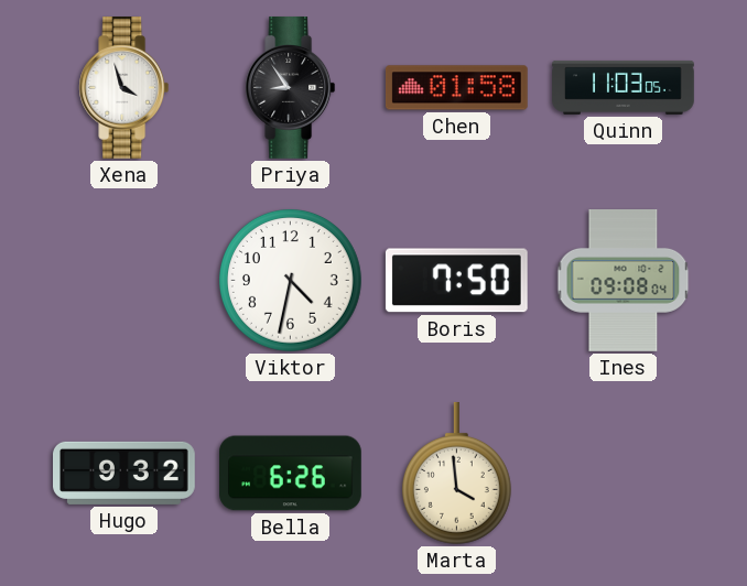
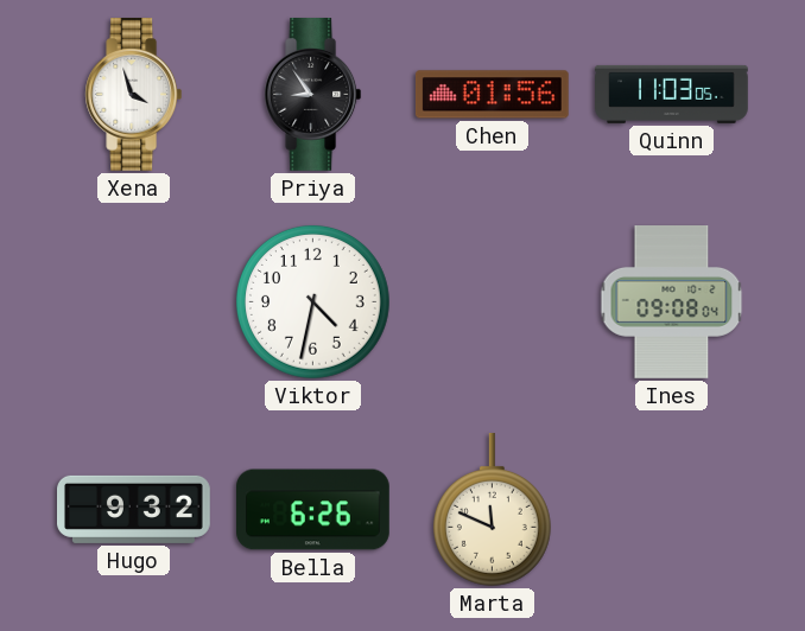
Chen: 01:58 -> 01:56
Boris: 7:50 -> none
Marta: 3:59 -> 11:49
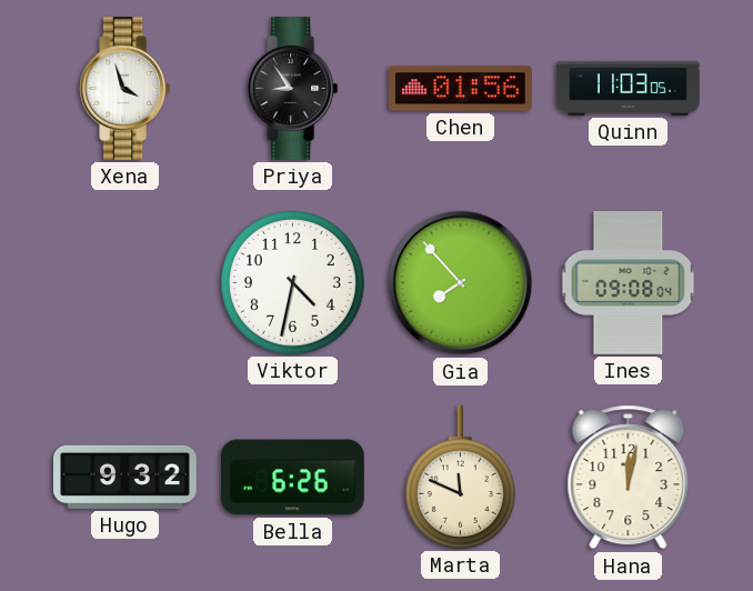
Gia: none -> 7:53
Hana: none -> 12:02
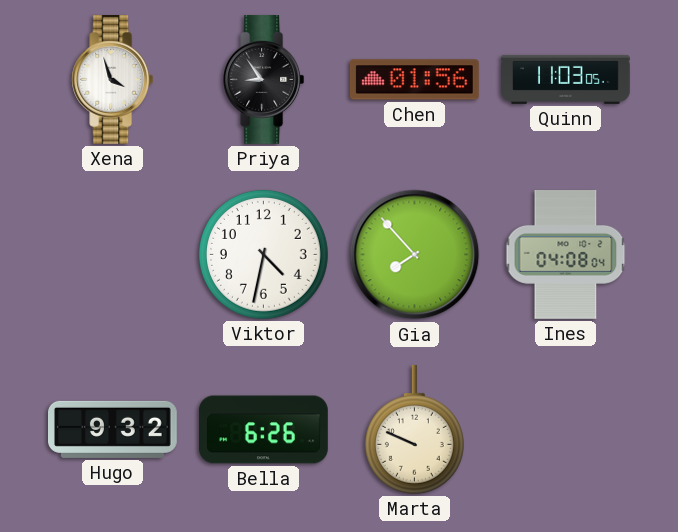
Ines: 09:08 -> 04:08
Marta: 11:49 -> 9:49
Hana: 12:02 -> none
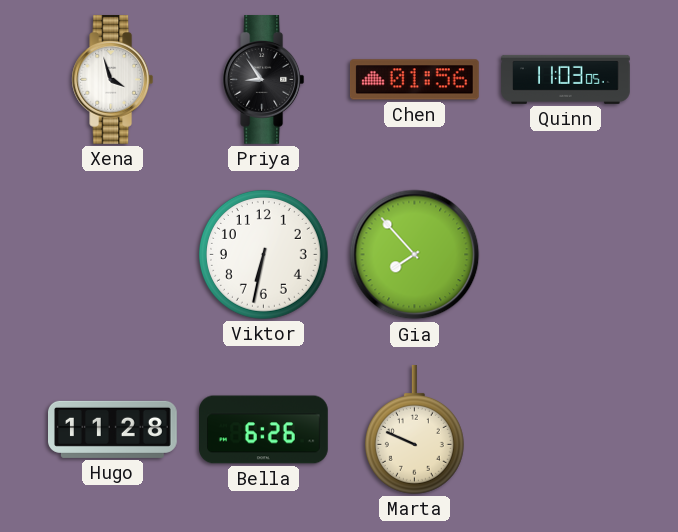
Viktor: 4:32 -> 6:32
Ines: 04:08 -> none
Hugo: 9:32 -> 11:28
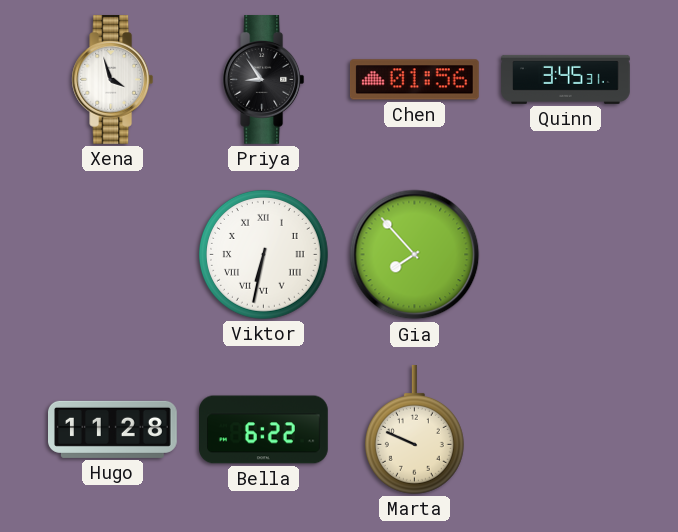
Quinn: 11:03 -> 3:45
Viktor numerals: Arabic -> Roman
Bella: 6:26 -> 6:22
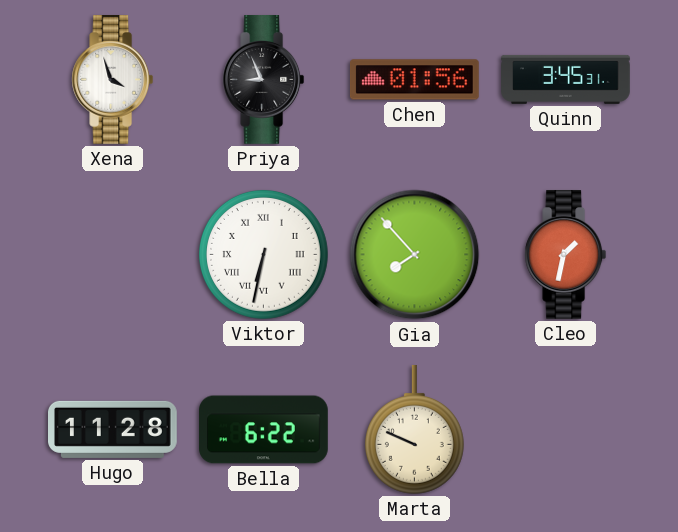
Priya: 8:54 -> 8:56
Cleo: none -> 1:32
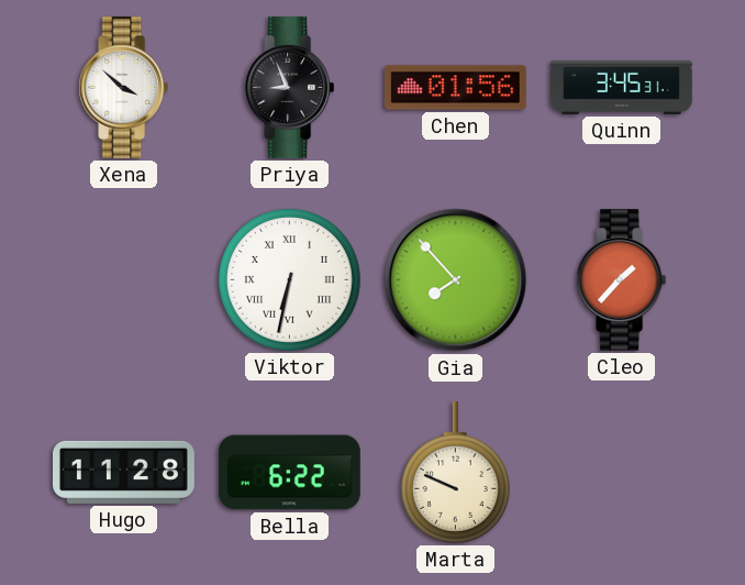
Xena: 3:57 -> 3:52
Cleo: 1:32 -> 1:37
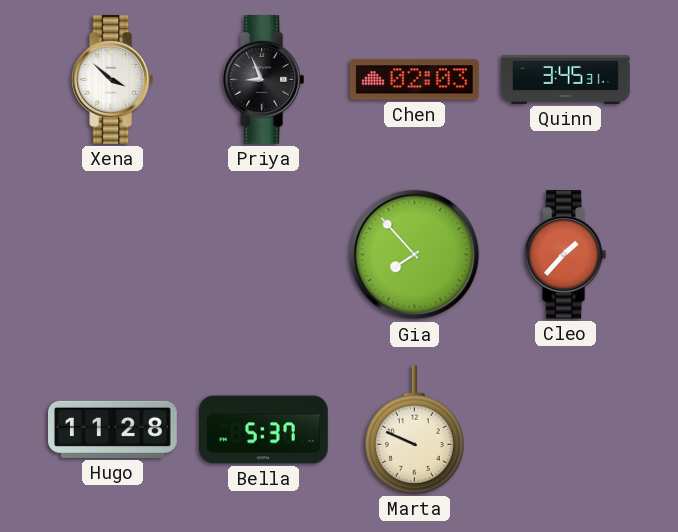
Chen: 01:56 -> 02:03
Viktor: 6:32 -> none
Bella: 6:22 -> 5:37
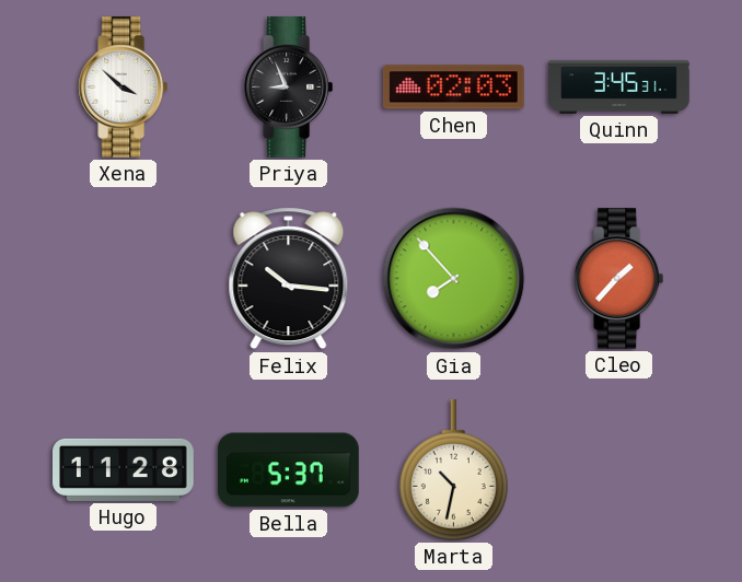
Felix: none -> 10:16
Marta: 9:49 -> 10:32
